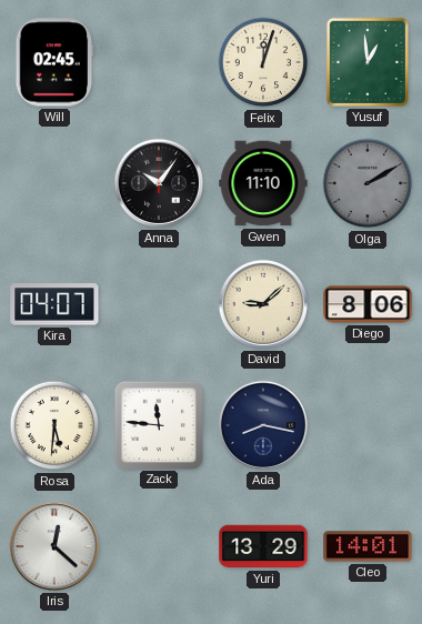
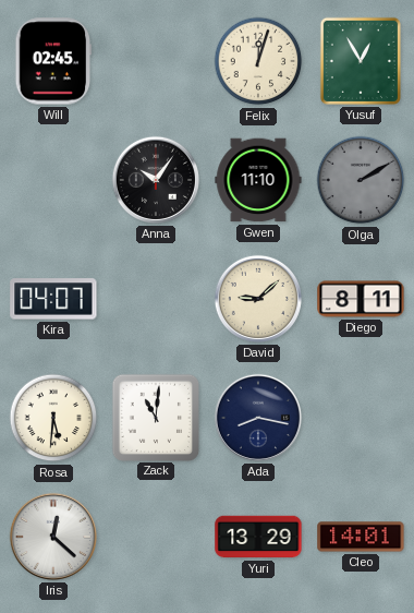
Yusuf: 12:59 -> 12:55
Diego: 8:06 -> 8:11
Zack: 11:46 -> 11:01
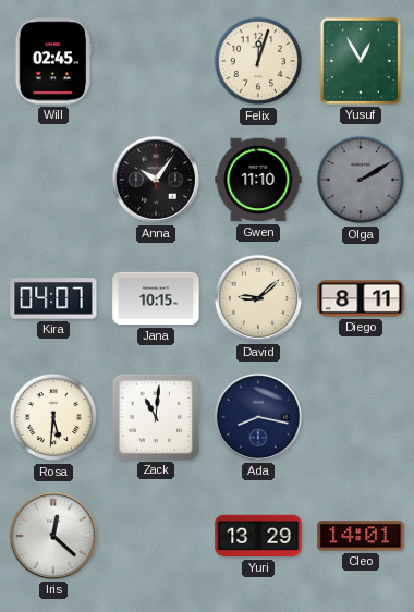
Jana: none -> 10:15
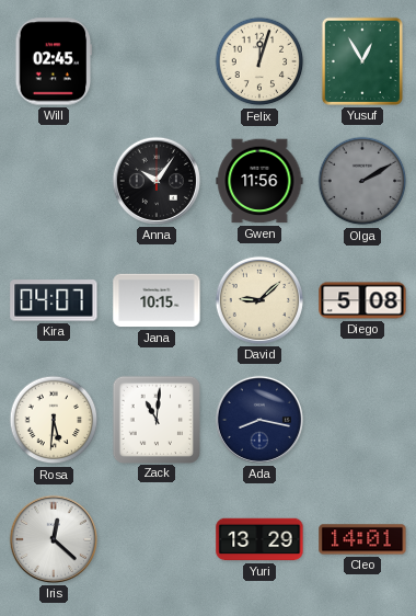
Gwen: 11:10 -> 11:56
Diego: 8:11 -> 5:08
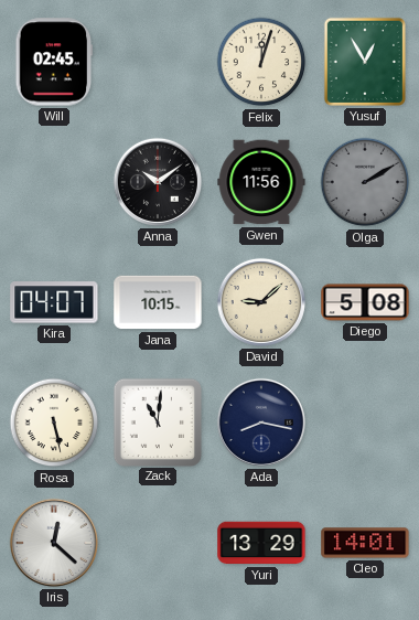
Anna: 10:06 -> 10:09
Rosa: 5:31 -> 5:28
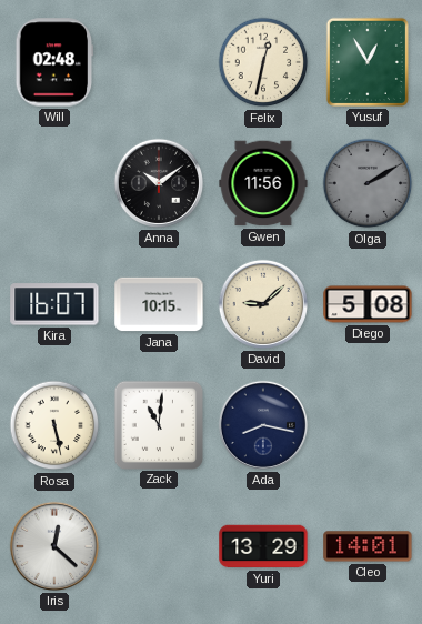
Will: 02:45 -> 02:48
Felix: 12:03 -> 12:32
Kira: 04:07 -> 16:07
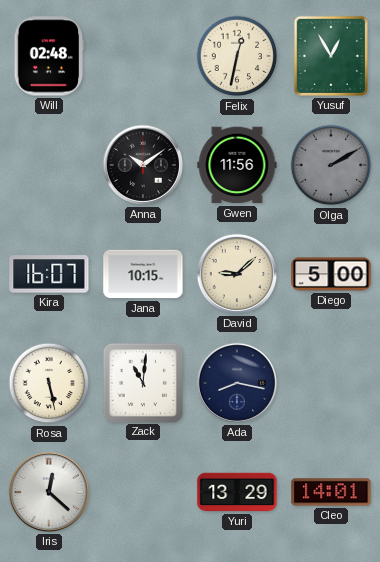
Diego: 5:08 -> 5:00
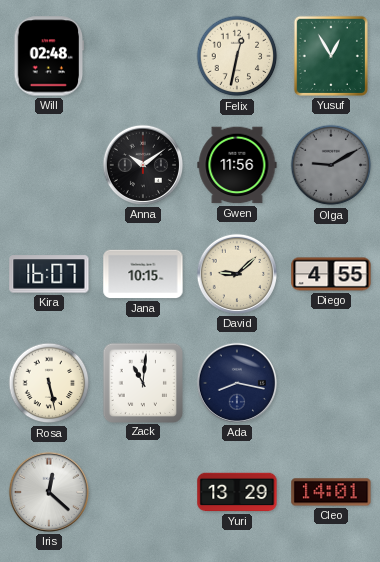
Olga: 2:10 -> 9:10
Diego: 5:00 -> 4:55
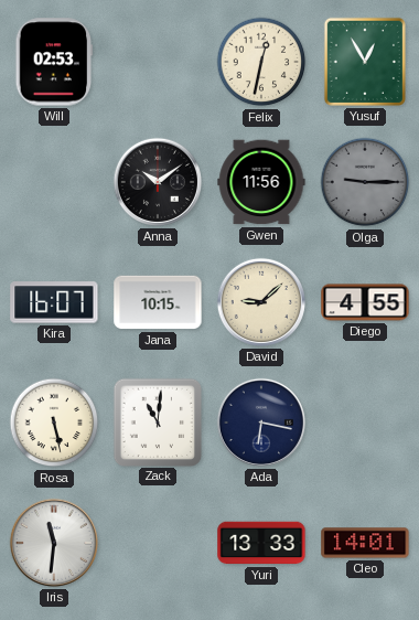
Will: 02:48 -> 02:53
Olga: 9:10 -> 9:15
Ada: 8:17 -> 6:17
Iris: 12:22 -> 11:31
Yuri: 13:29 -> 13:33
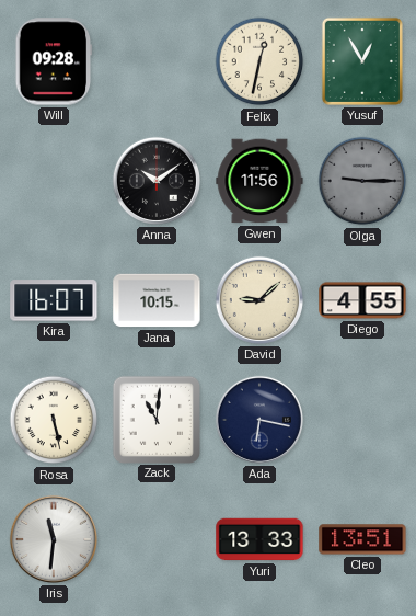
Will: 02:53 -> 09:28
Cleo: 14:01 -> 13:51
